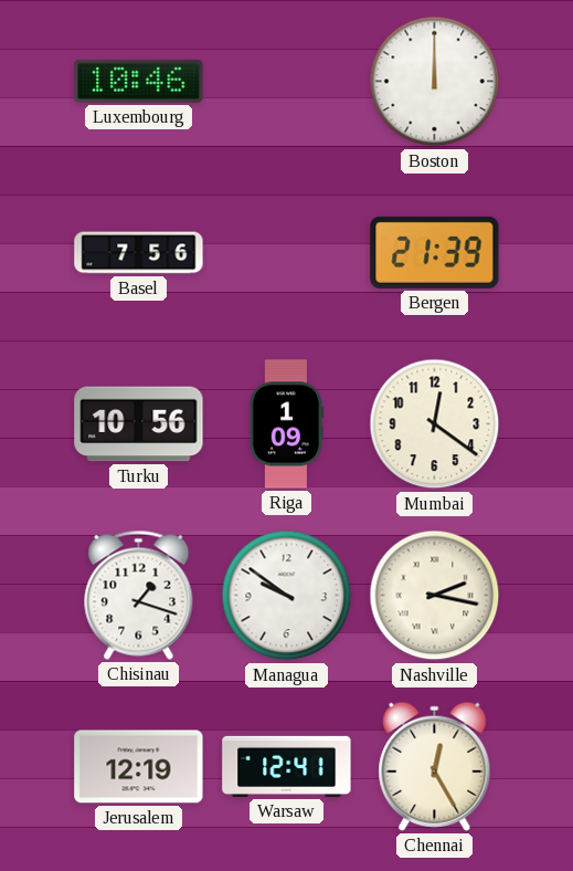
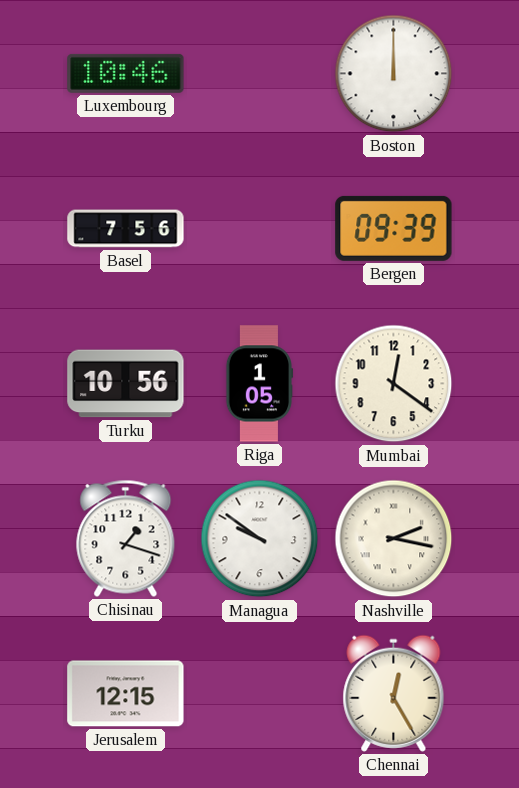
Bergen: 21:39 -> 09:39
Riga: 1:09 -> 1:05
Jerusalem: 12:19 -> 12:15
Warsaw: 12:41 -> none
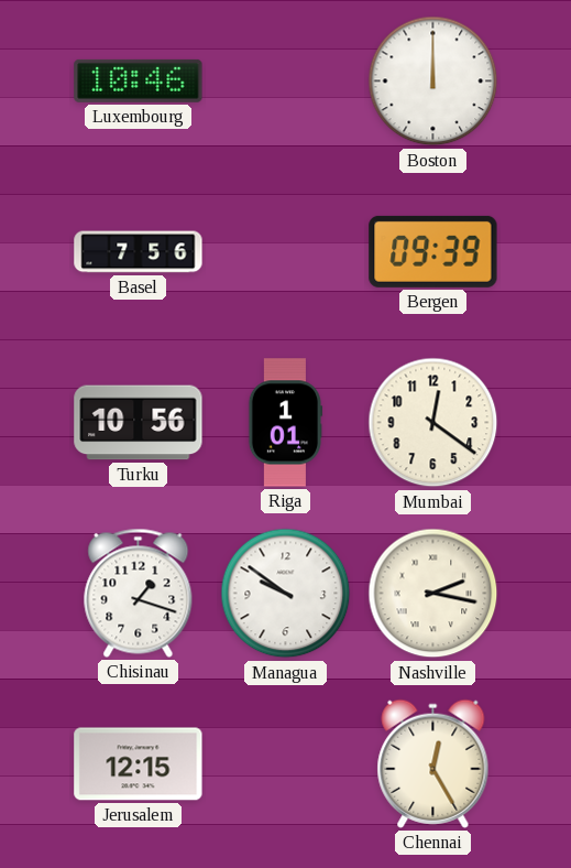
Riga: 1:05 -> 1:01
